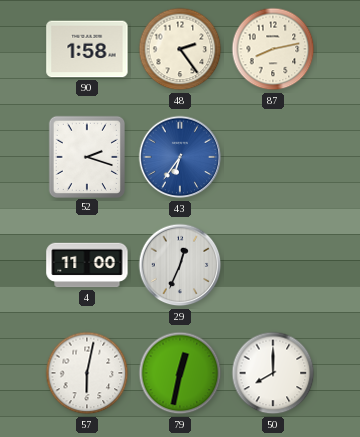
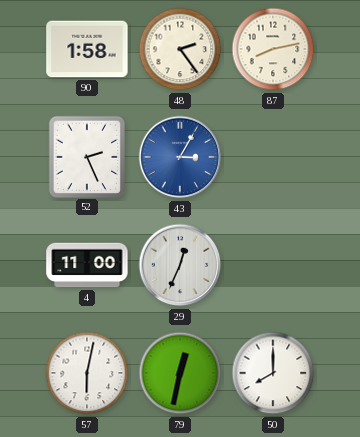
52: 2:18 -> 2:26
43: 6:36 -> 3:05
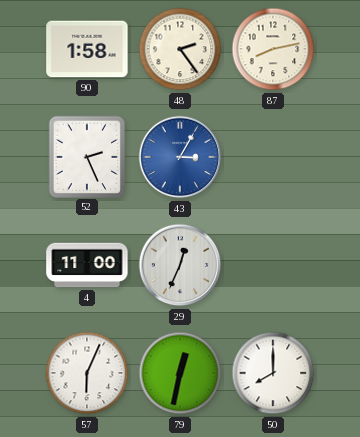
57: 6:02 -> 6:04
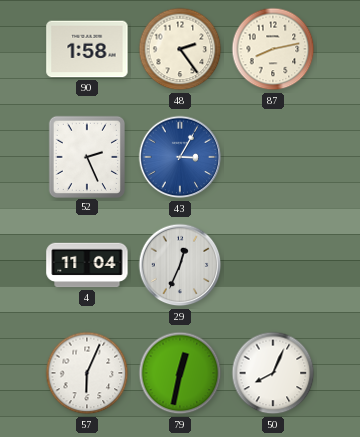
4: 11:00 -> 11:04
50: 8:00 -> 8:04
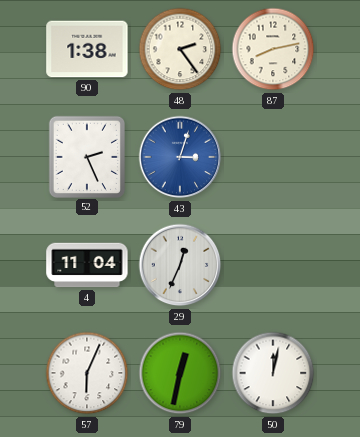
90: 1:58 -> 1:38
43: 3:05 -> 3:03
50: 8:04 -> 12:02
